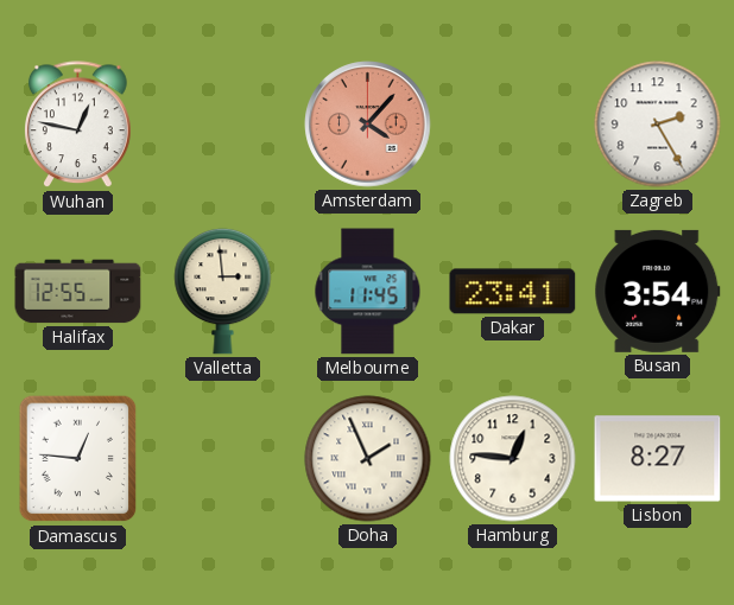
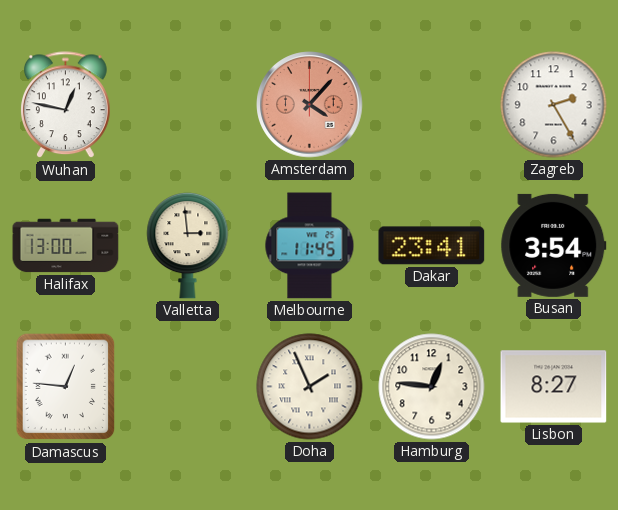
Halifax: 12:55 -> 13:00
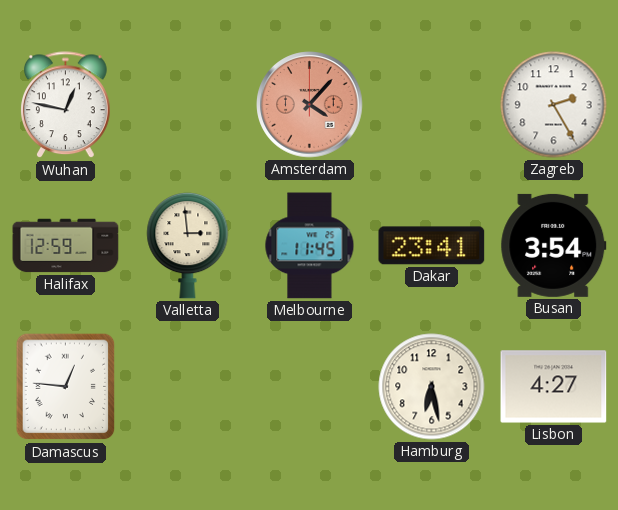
Halifax: 13:00 -> 12:59
Doha: 1:56 -> none
Hamburg: 12:46 -> 6:28
Lisbon: 8:27 -> 4:27
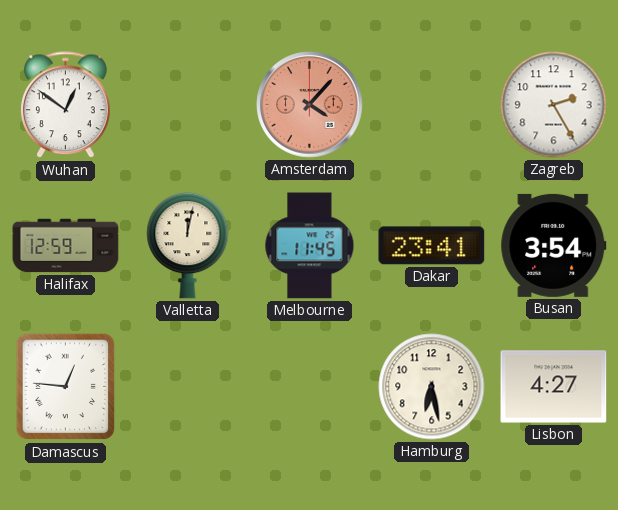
Wuhan: 12:47 -> 12:51
Valletta: 2:59 -> 12:02
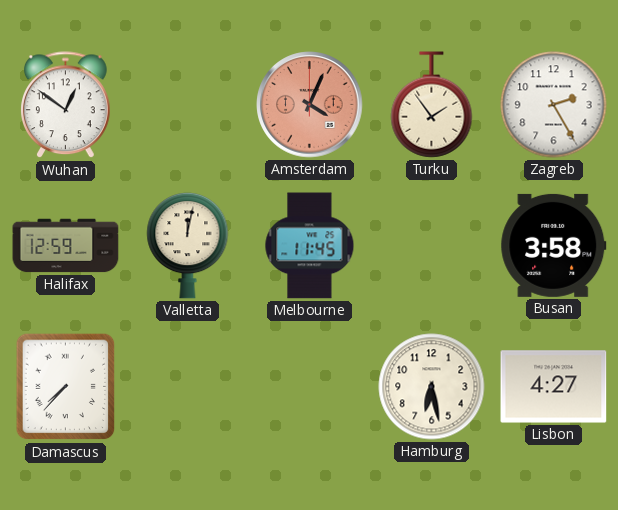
Amsterdam: 4:07 -> 4:04
Turku: none -> 1:54
Dakar: 23:41 -> none
Busan: 3:54 -> 3:58
Damascus: 12:46 -> 7:37
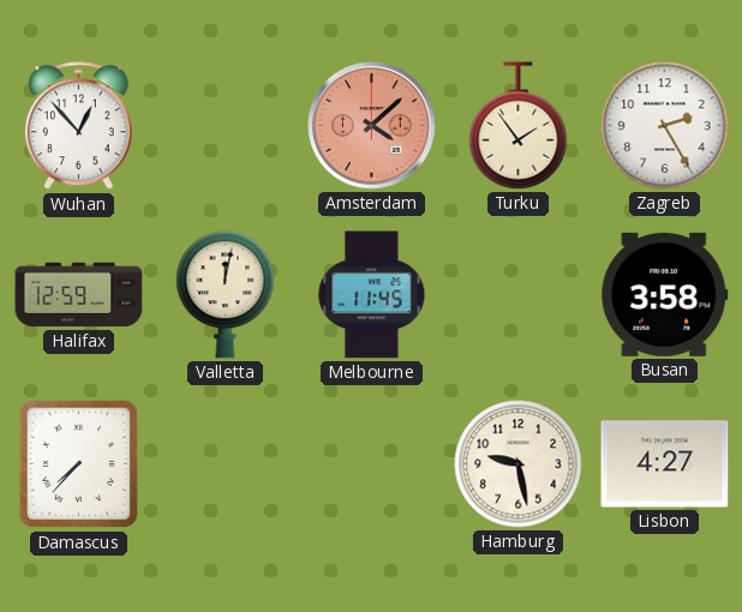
Wuhan: 12:51 -> 12:53
Amsterdam: 4:04 -> 4:08
Hamburg: 6:28 -> 9:28
